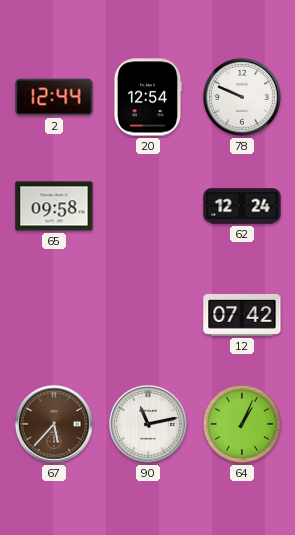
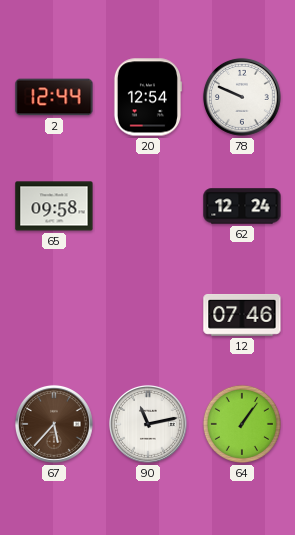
12: 07:42 -> 07:46
64: 1:04 -> 1:06
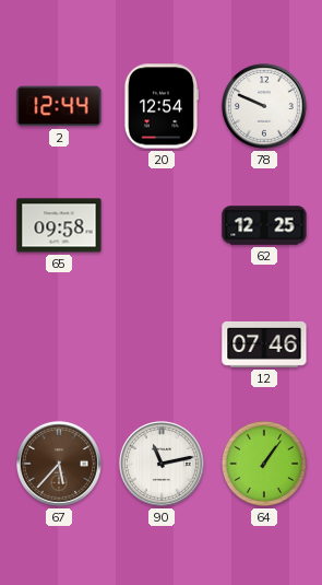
62: 12:24 -> 12:25
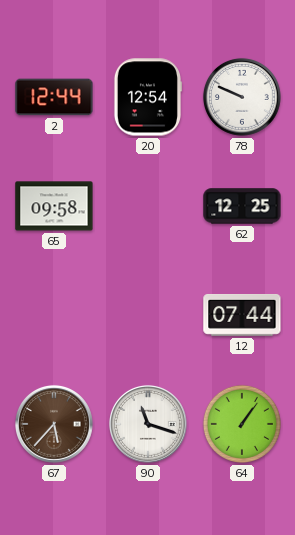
12: 07:46 -> 07:44
90: 11:13 -> 11:18
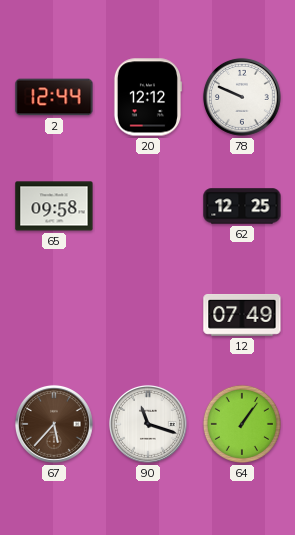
20: 12:54 -> 12:12
12: 07:44 -> 07:49
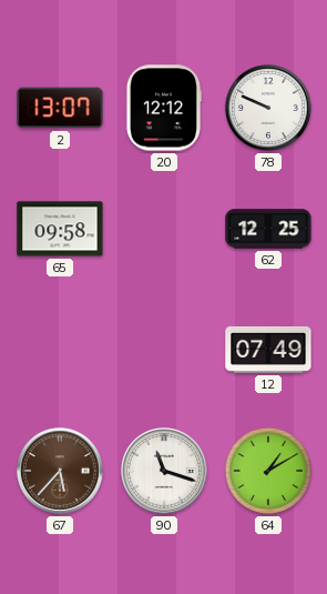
2: 12:44 -> 13:07
64: 1:06 -> 1:10
